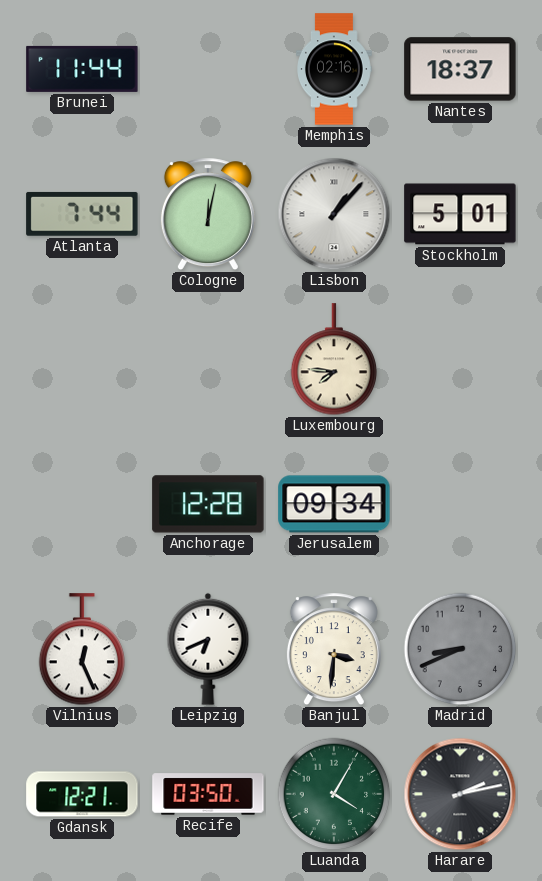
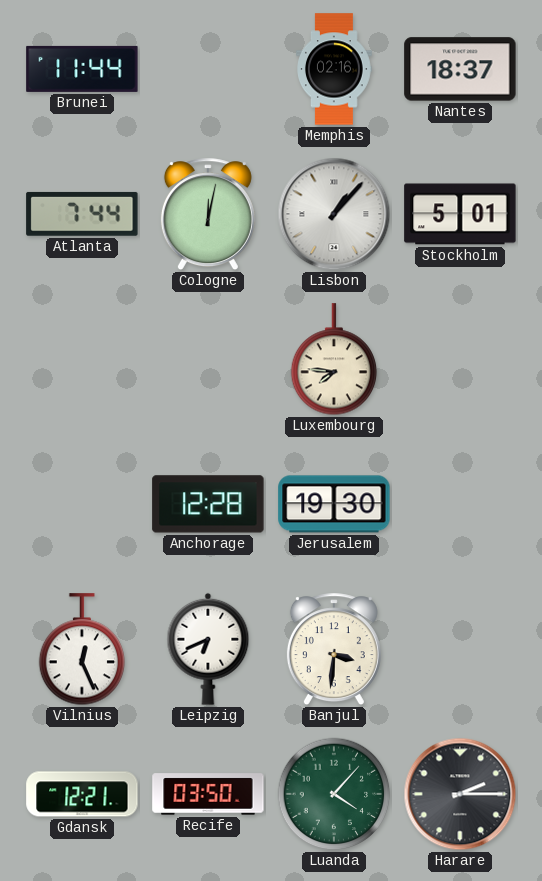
Jerusalem: 09:34 -> 19:30
Madrid: 8:41 -> none
Luanda: 4:05 -> 4:07
Harare: 2:13 -> 2:15
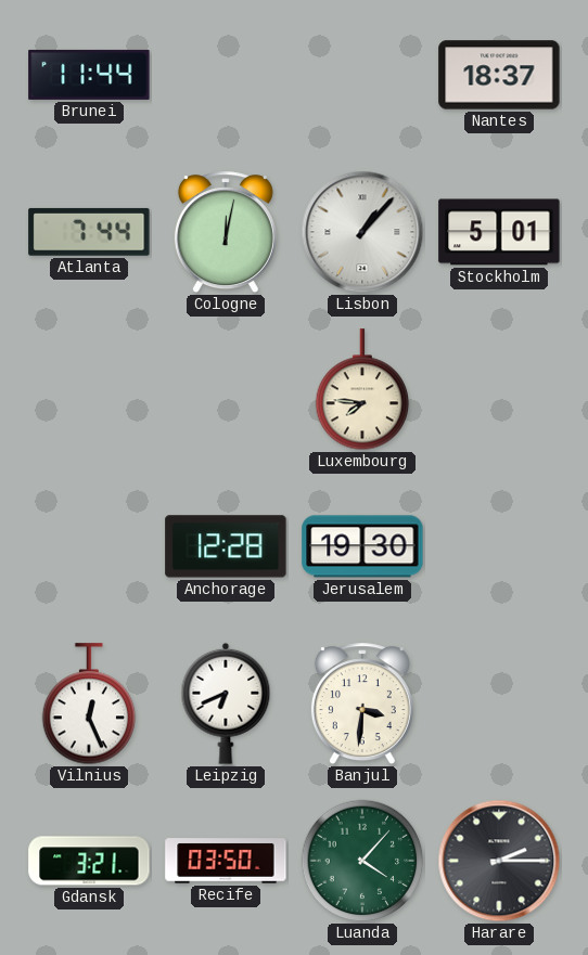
Memphis: 02:16 -> none
Gdansk: 12:21 -> 3:21
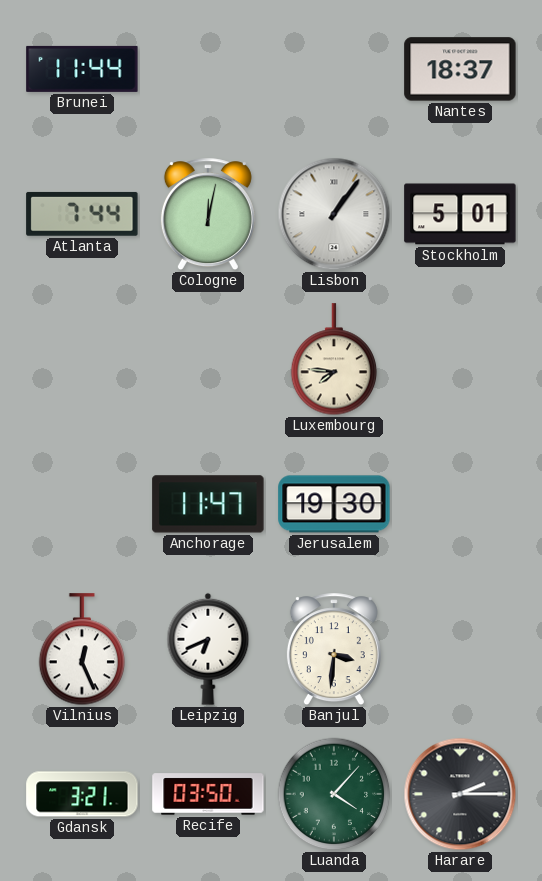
Lisbon: 1:07 -> 1:06
Anchorage: 12:28 -> 11:47
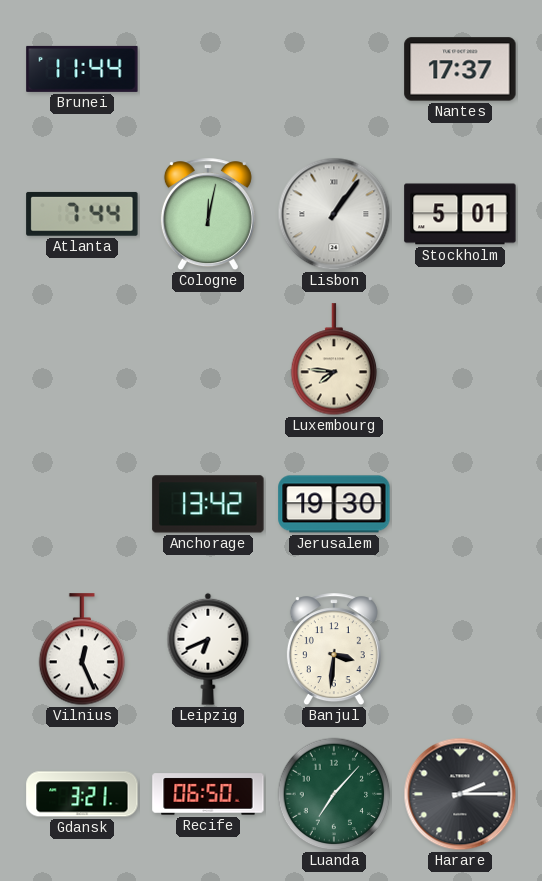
Nantes: 18:37 -> 17:37
Anchorage: 11:47 -> 13:42
Recife: 03:50 -> 06:50
Luanda: 4:07 -> 7:07
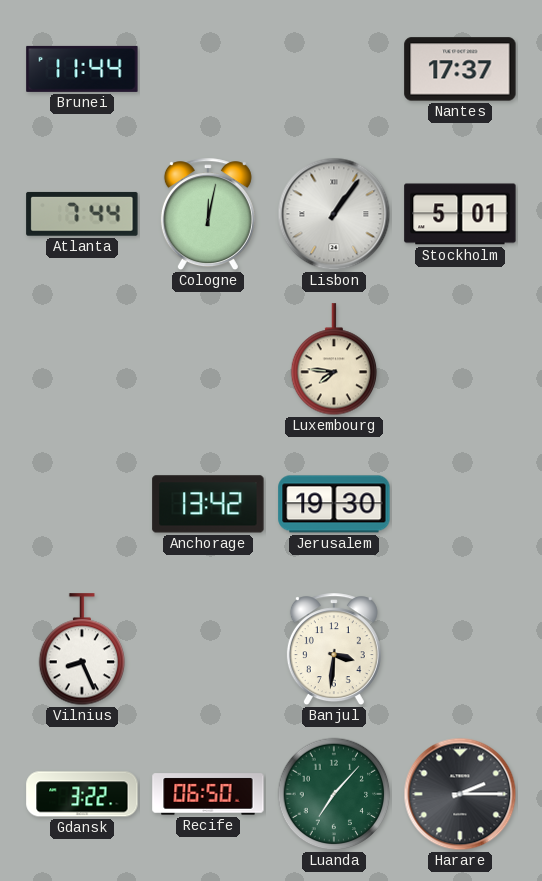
Vilnius: 12:26 -> 8:26
Leipzig: 6:41 -> none
Gdansk: 3:21 -> 3:22
